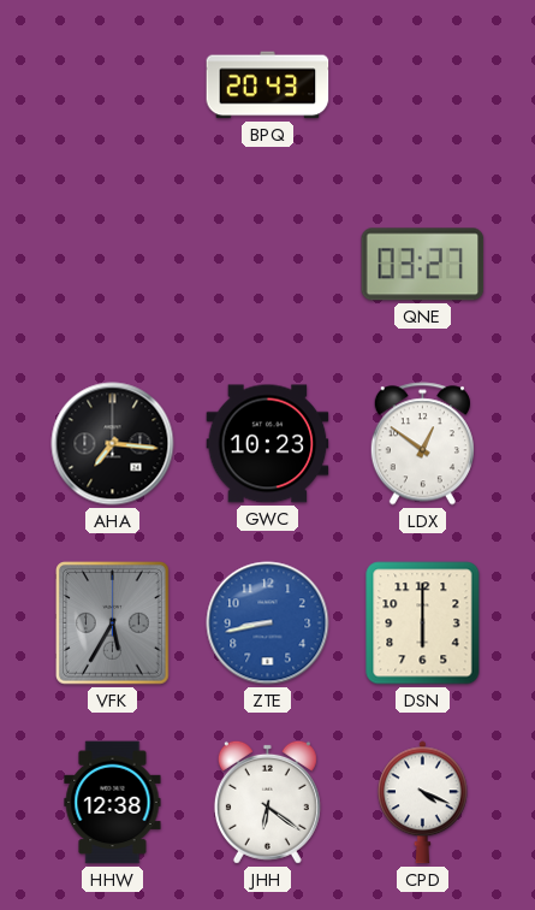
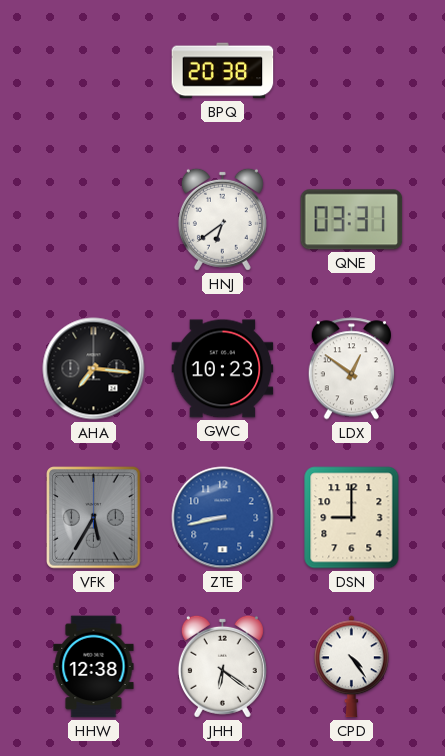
BPQ: 20:43 -> 20:38
HNJ: none -> 6:39
QNE: 03:27 -> 03:31
DSN: 6:00 -> 9:00
CPD: 4:19 -> 4:24
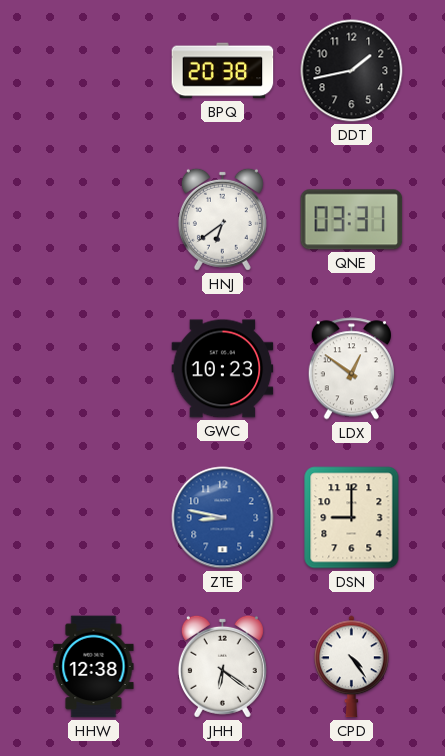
DDT: none -> 1:43
AHA: 7:16 -> none
VFK: 5:35 -> none
ZTE: 8:43 -> 8:47
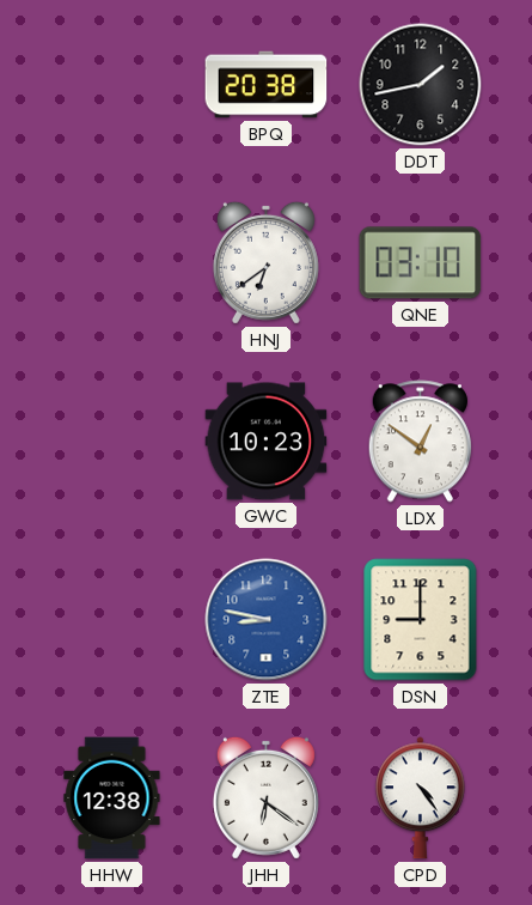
QNE: 03:31 -> 03:10
